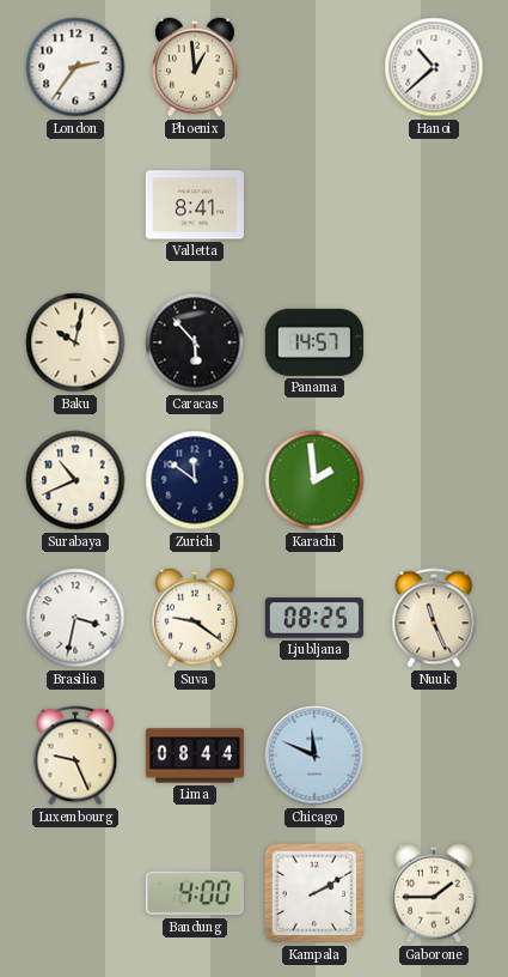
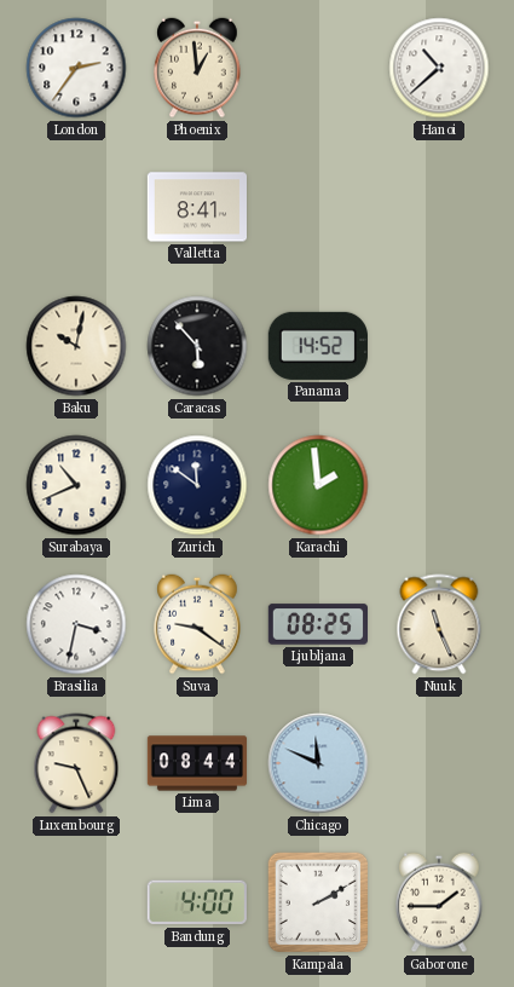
Panama: 14:57 -> 14:52
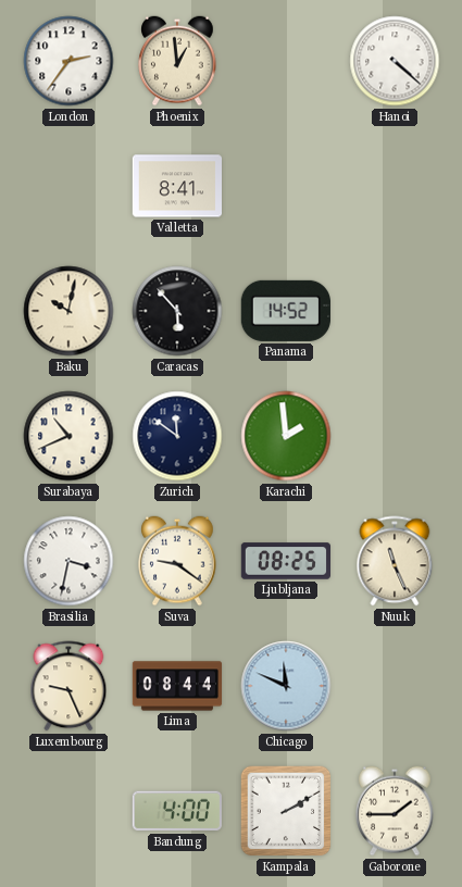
Hanoi: 10:38 -> 4:22
